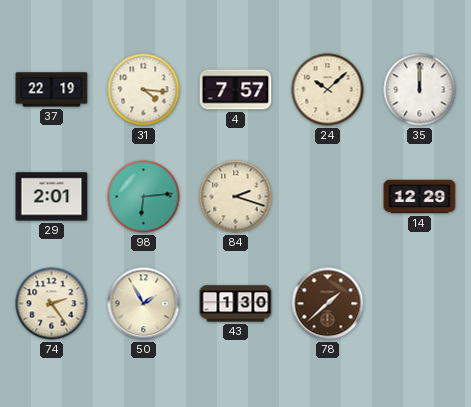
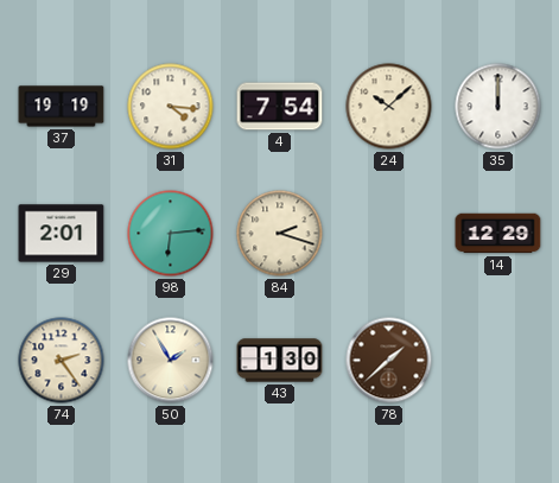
37: 22:19 -> 19:19
4: 7:57 -> 7:54
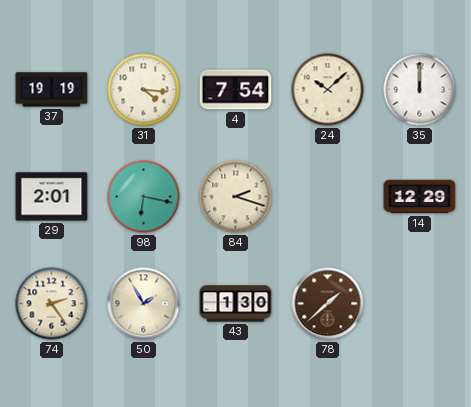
98: 6:14 -> 6:17
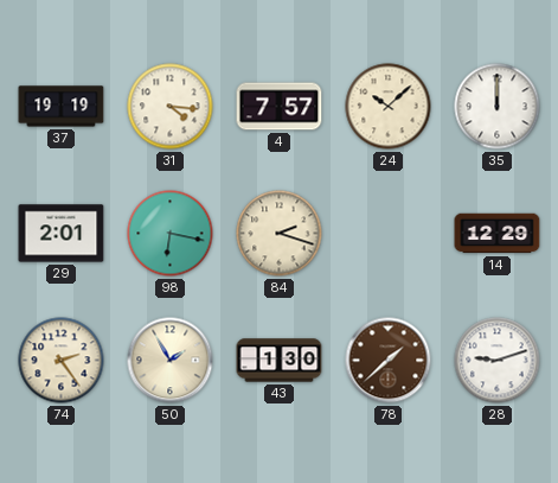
4: 7:54 -> 7:57
28: none -> 9:12
